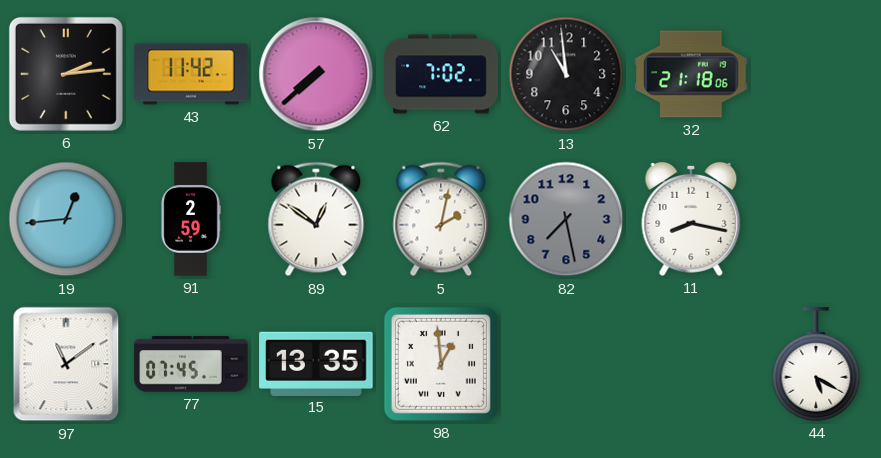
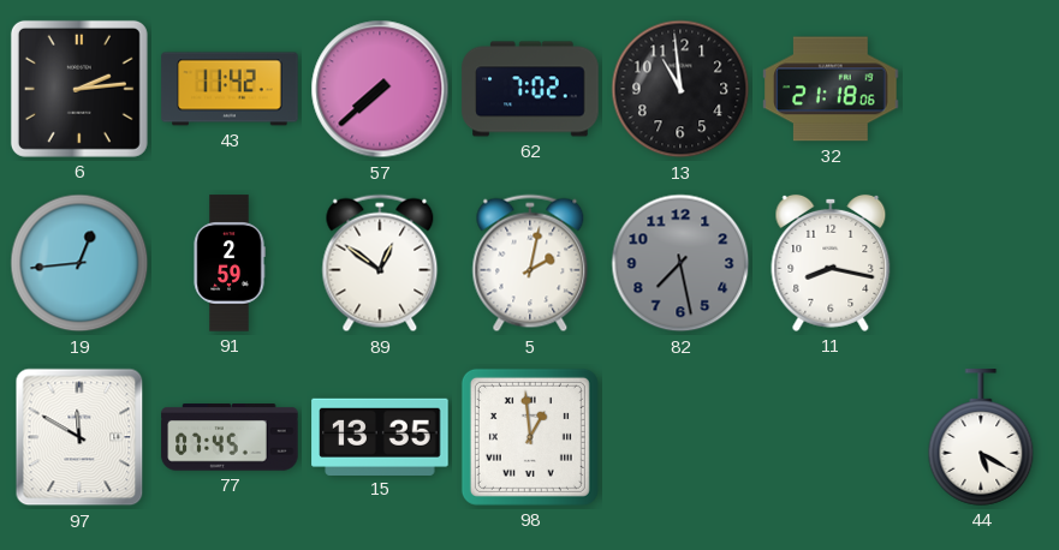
97: 11:09 -> 11:50
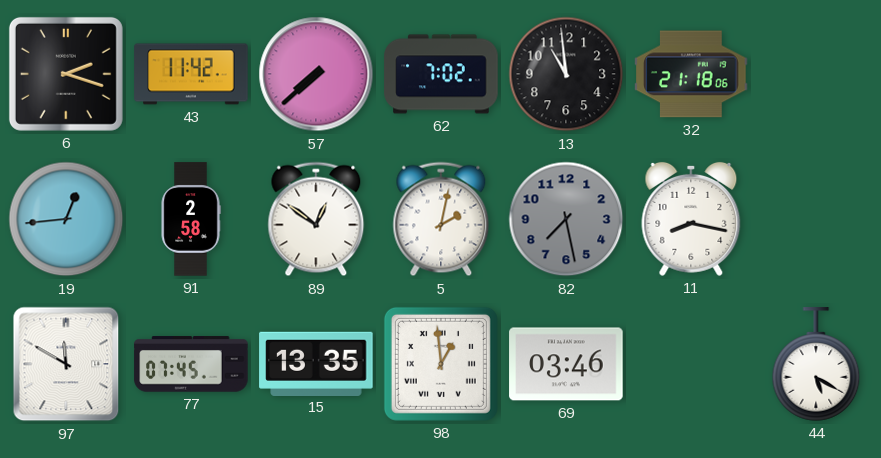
6: 2:14 -> 2:18
91: 2:59 -> 2:58
69: none -> 03:46
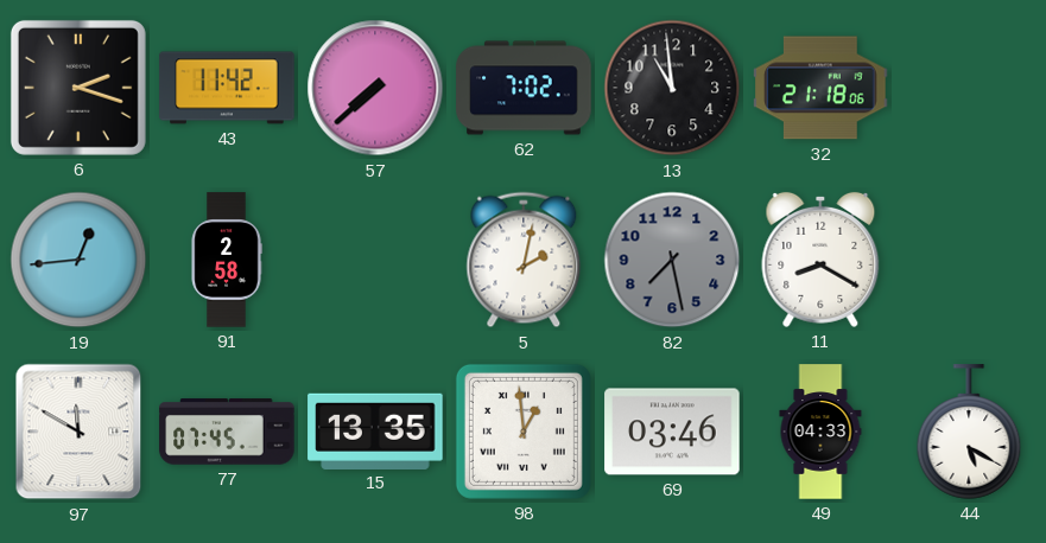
89: 12:51 -> none
11: 8:17 -> 8:20
49: none -> 04:33
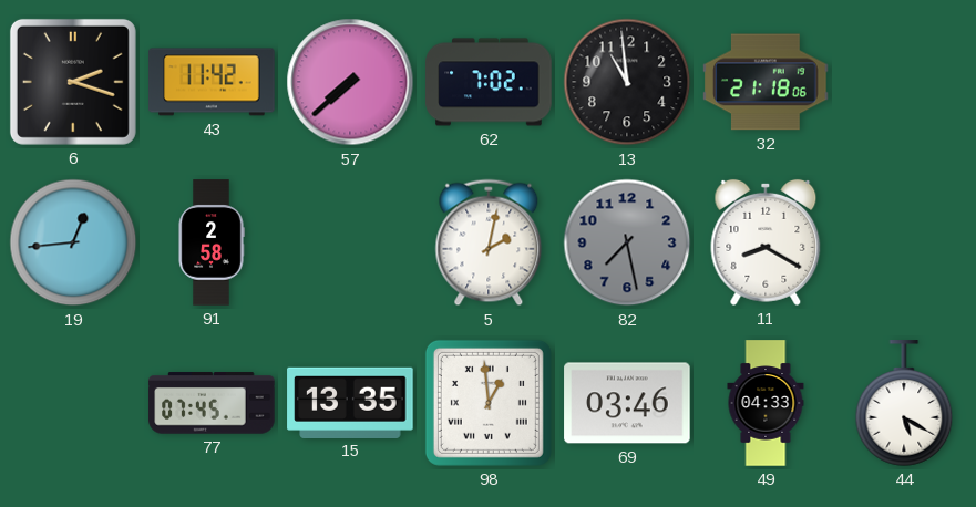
97: 11:50 -> none
